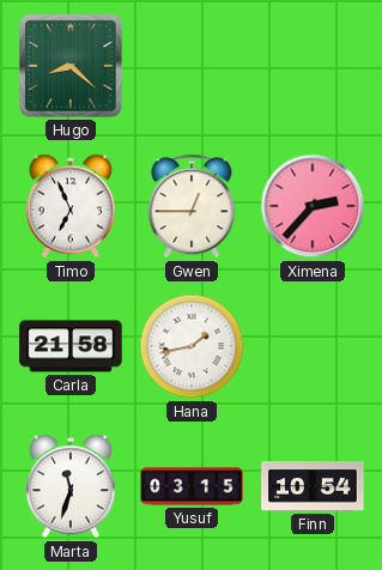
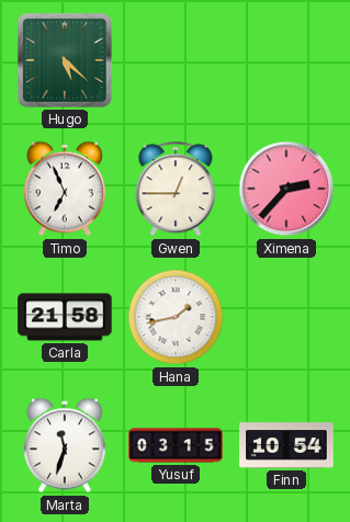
Hugo: 8:22 -> 5:22
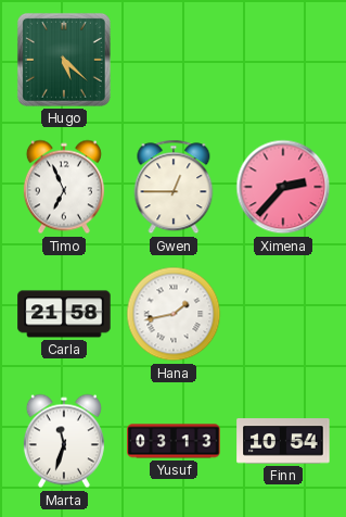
Yusuf: 03:15 -> 03:13
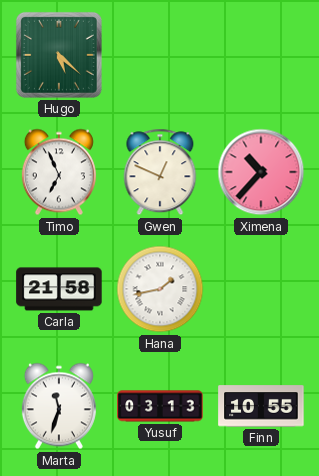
Gwen: 12:45 -> 12:49
Ximena: 2:37 -> 10:37
Finn: 10:54 -> 10:55
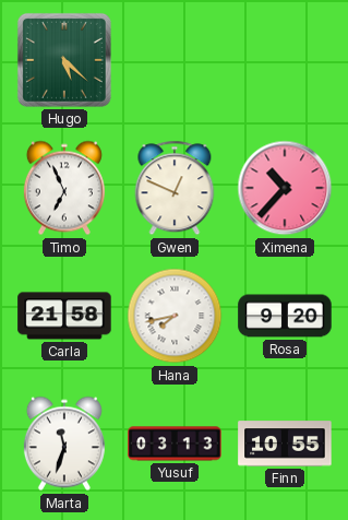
Hana: 1:43 -> 7:43
Rosa: none -> 9:20
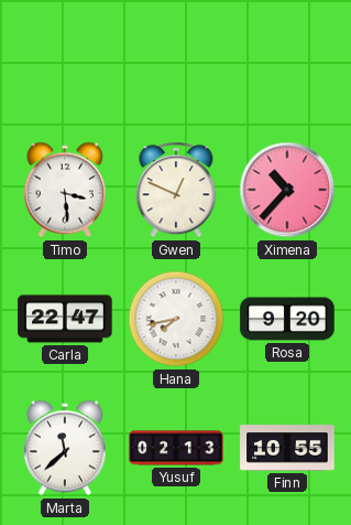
Hugo: 5:22 -> none
Timo: 6:56 -> 3:29
Carla: 21:58 -> 22:47
Marta: 11:33 -> 11:38
Yusuf: 03:13 -> 02:13
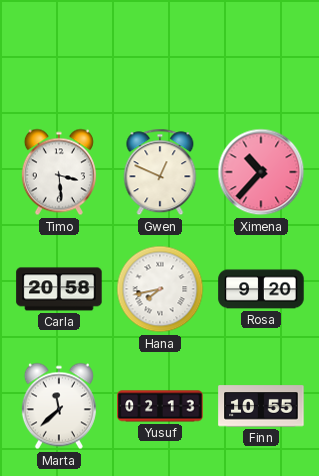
Carla: 22:47 -> 20:58
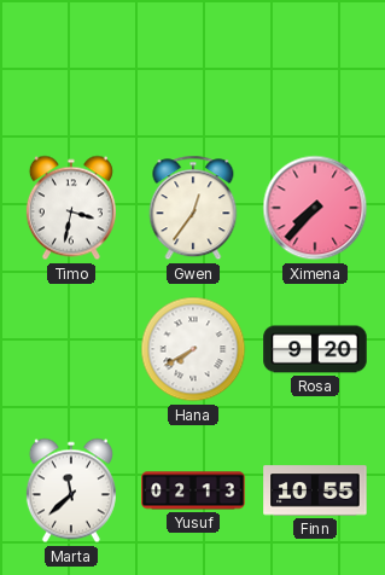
Timo: 3:29 -> 3:32
Gwen: 12:49 -> 12:36
Ximena: 10:37 -> 7:37
Carla: 20:58 -> none
Hana: 7:43 -> 7:40
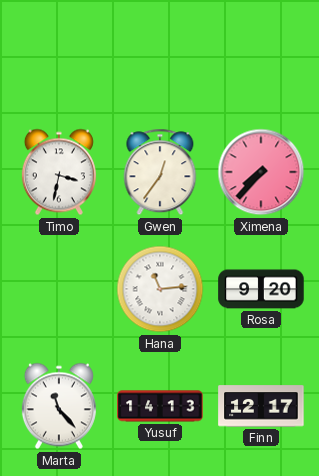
Hana: 7:40 -> 11:14
Marta: 11:38 -> 11:23
Yusuf: 02:13 -> 14:13
Finn: 10:55 -> 12:17
